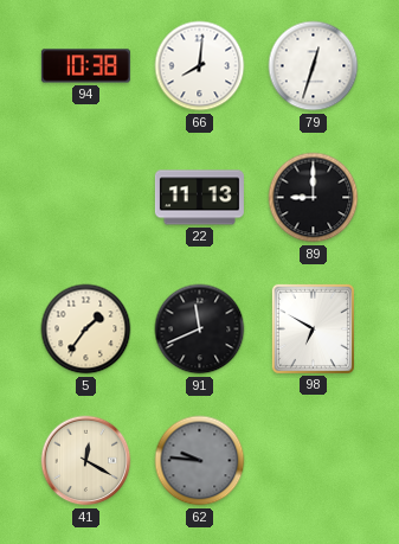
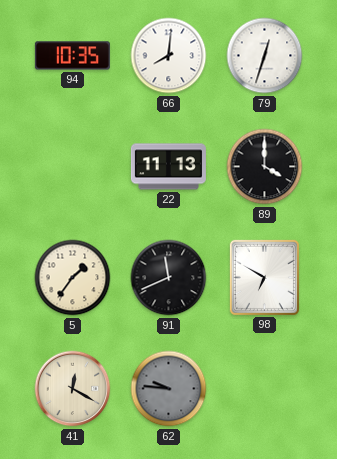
94: 10:38 -> 10:35
89: 9:00 -> 4:00
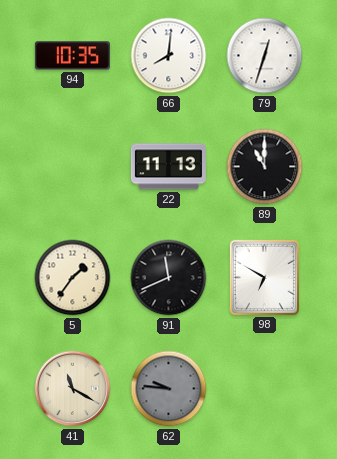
89: 4:00 -> 11:00
41: 12:20 -> 11:20
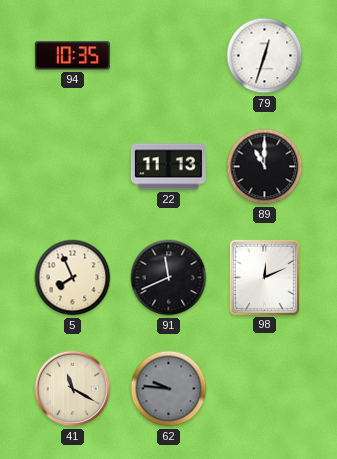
66: 8:01 -> none
5: 1:36 -> 7:56
98: 6:50 -> 12:11
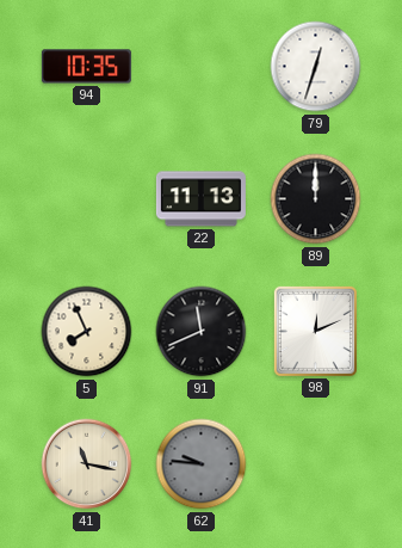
89: 11:00 -> 12:00
41: 11:20 -> 11:17
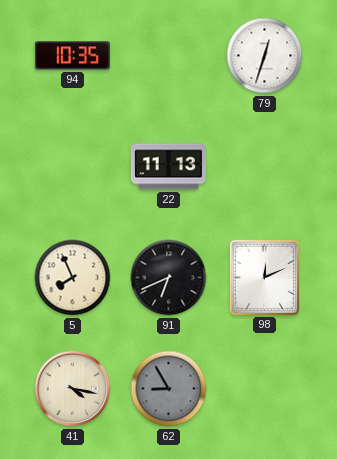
89: 12:00 -> none
91: 11:41 -> 6:41
41: 11:17 -> 4:17
62: 9:46 -> 8:55
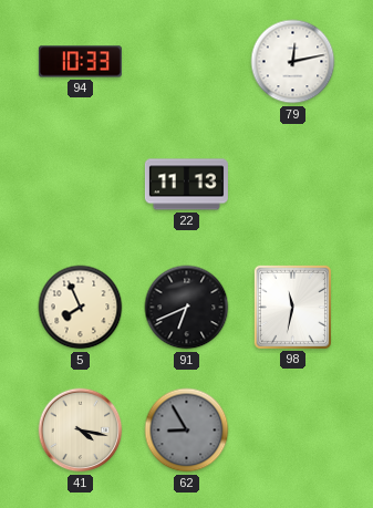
94: 10:35 -> 10:33
79: 12:33 -> 12:13
98: 12:11 -> 11:32
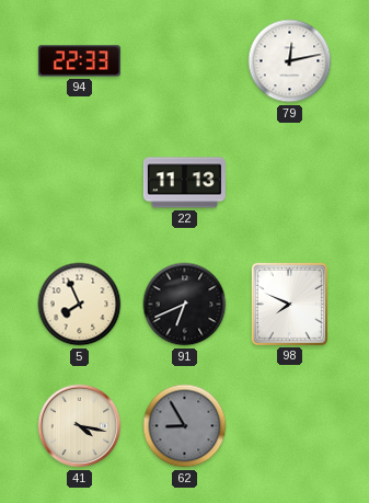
94: 10:33 -> 22:33
98: 11:32 -> 7:49
